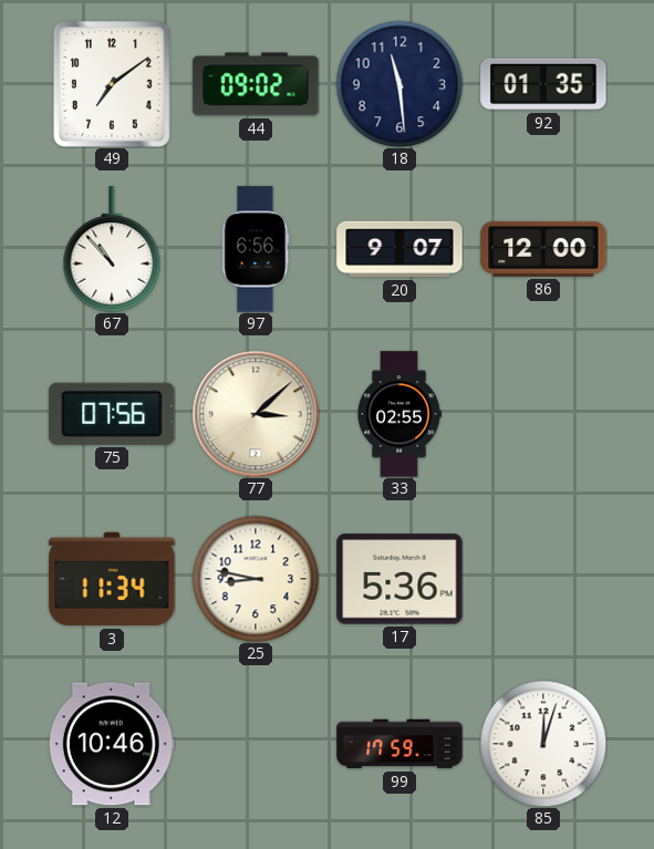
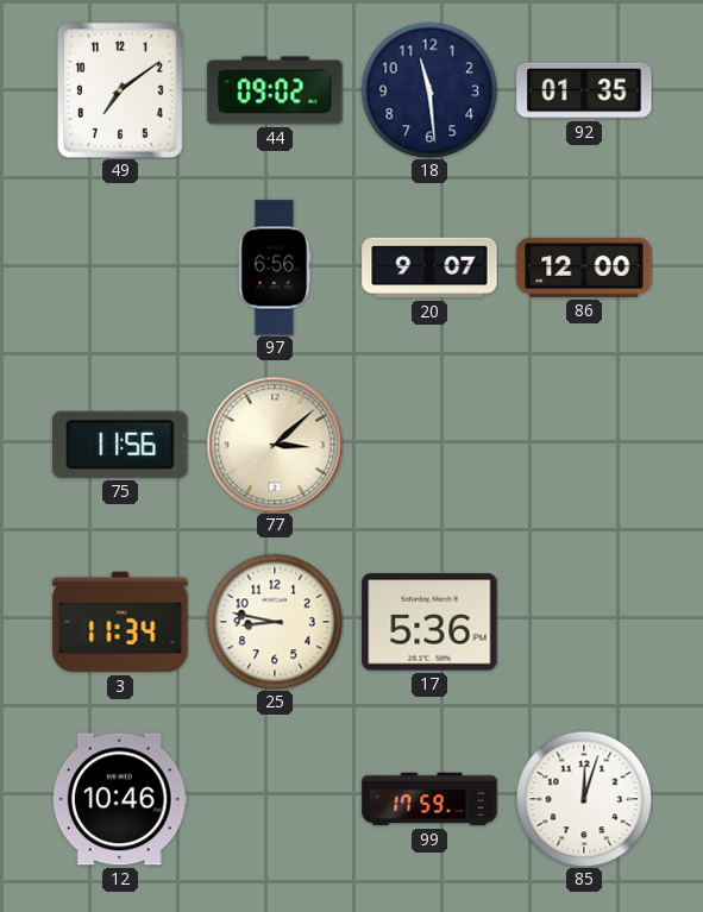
67: 10:53 -> none
75: 07:56 -> 11:56
33: 02:55 -> none
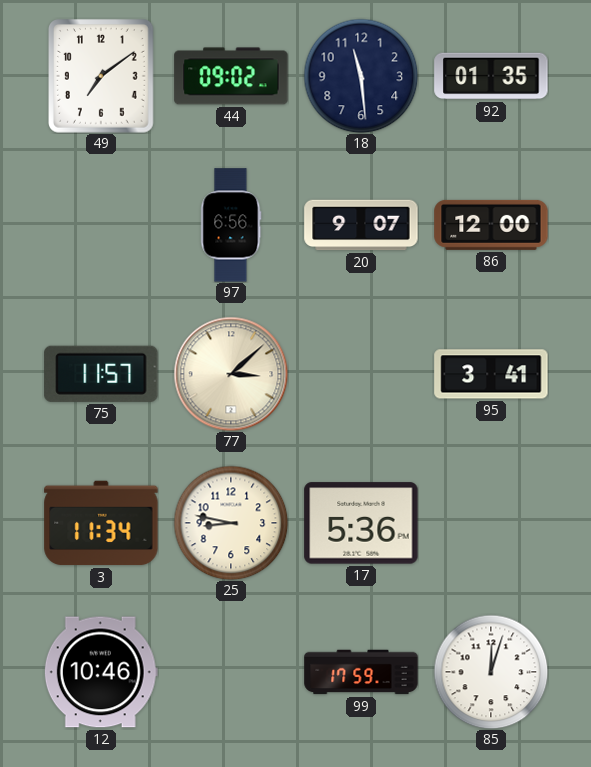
75: 11:56 -> 11:57
95: none -> 3:41
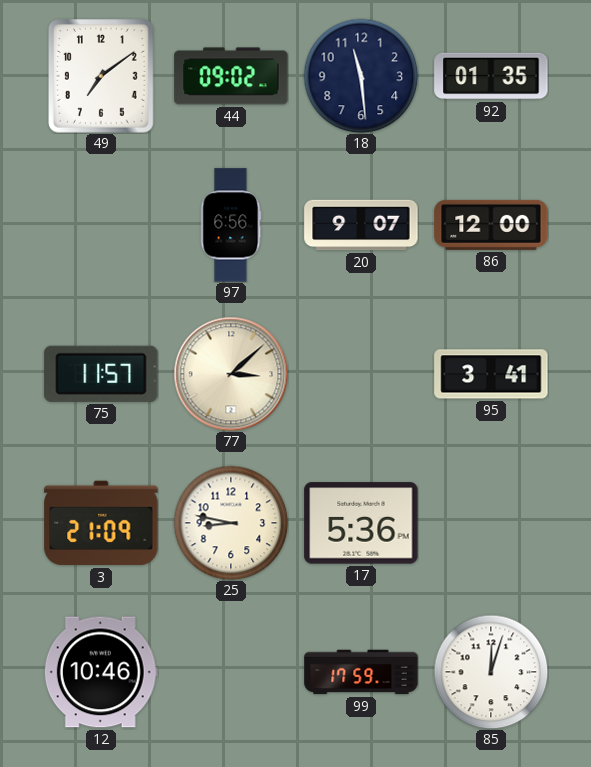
3: 11:34 -> 21:09
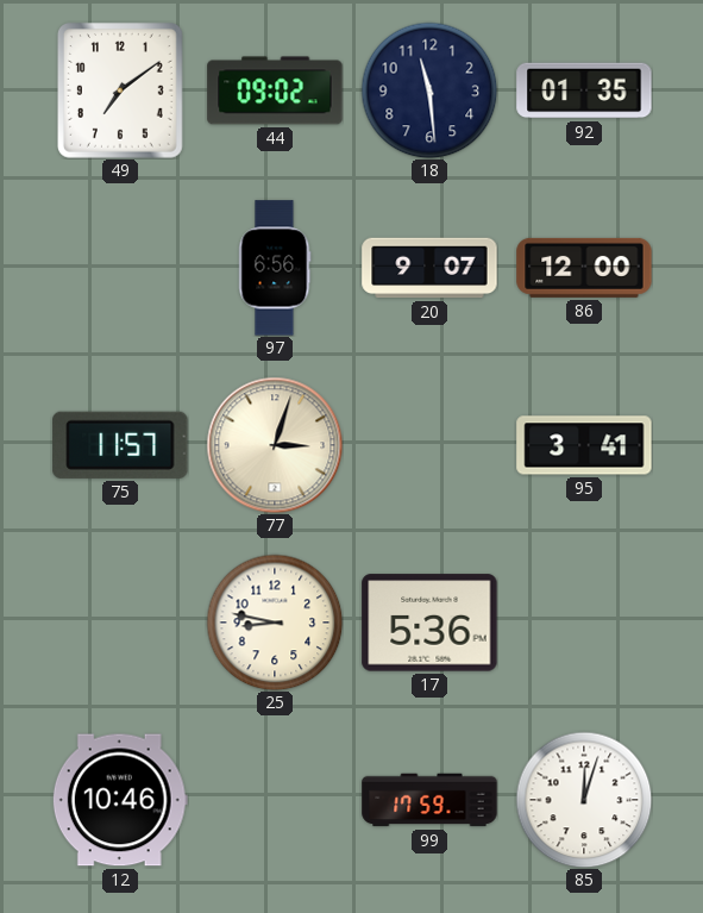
77: 3:08 -> 3:03
3: 21:09 -> none
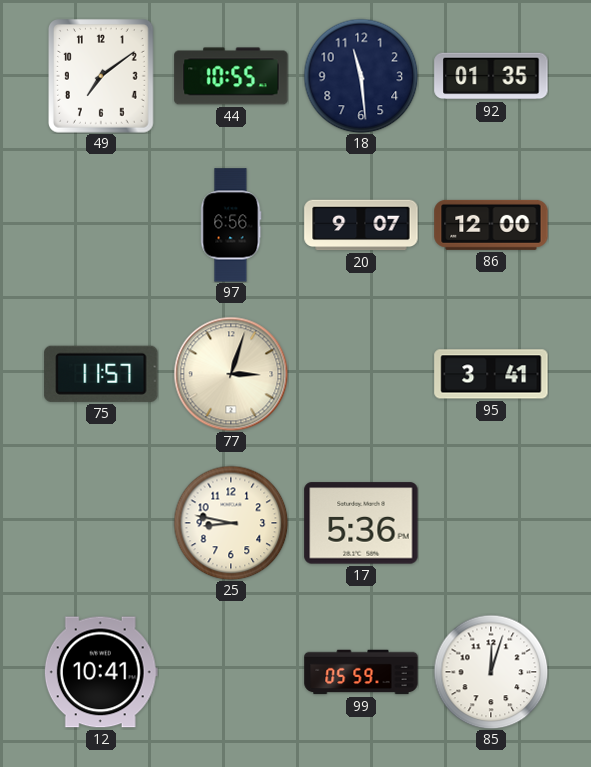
44: 09:02 -> 10:55
12: 10:46 -> 10:41
99: 17:59 -> 05:59
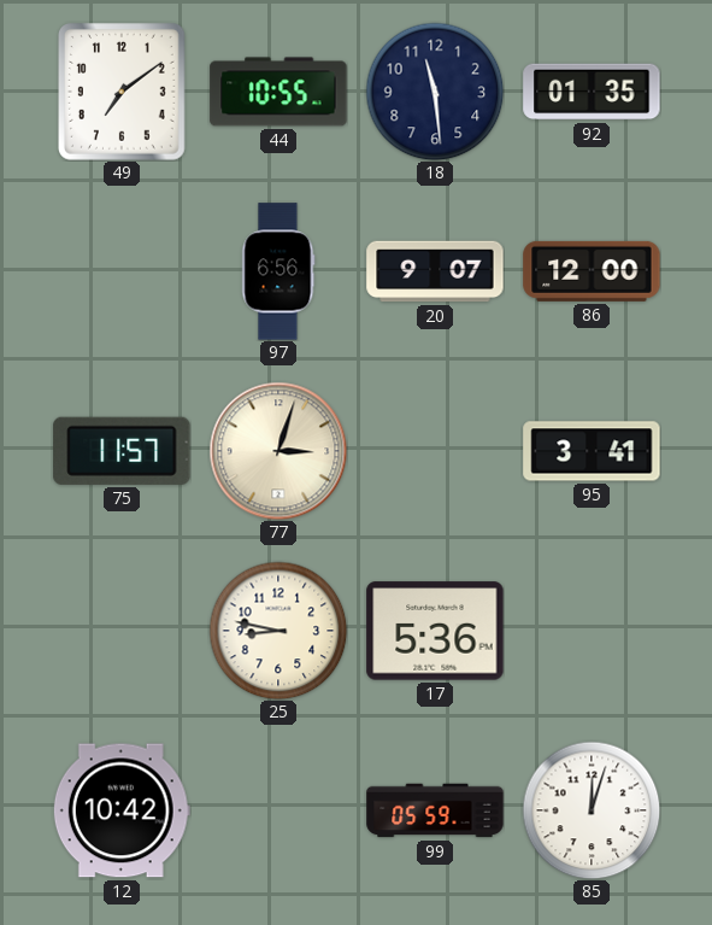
12: 10:41 -> 10:42
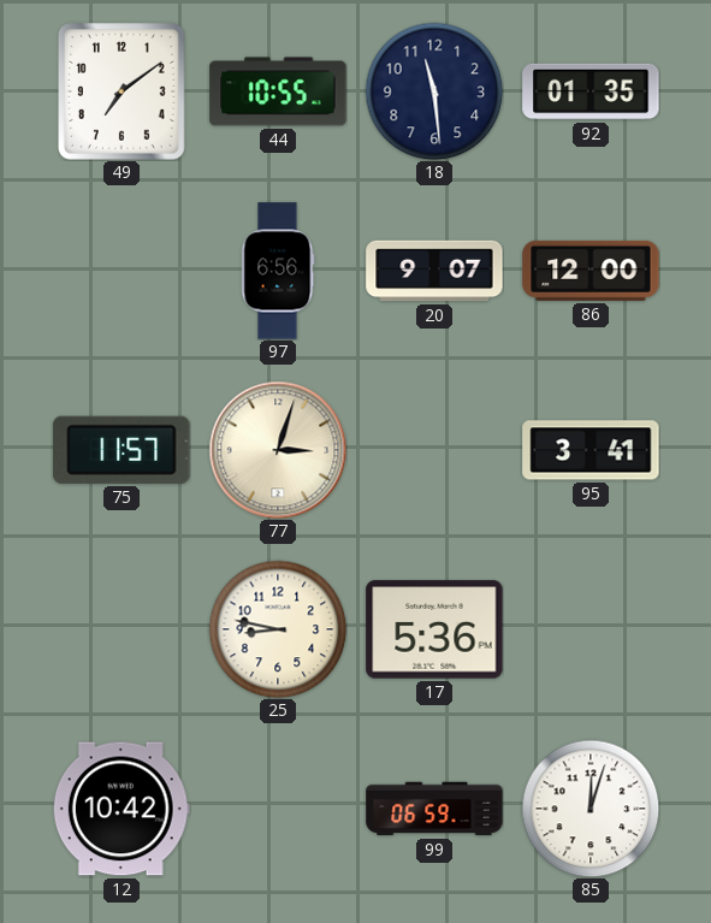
99: 05:59 -> 06:59
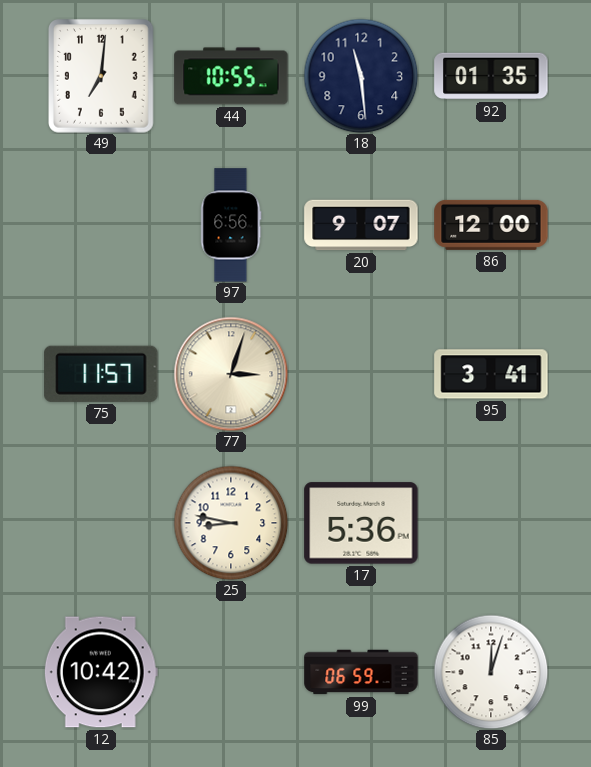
49: 7:09 -> 7:01
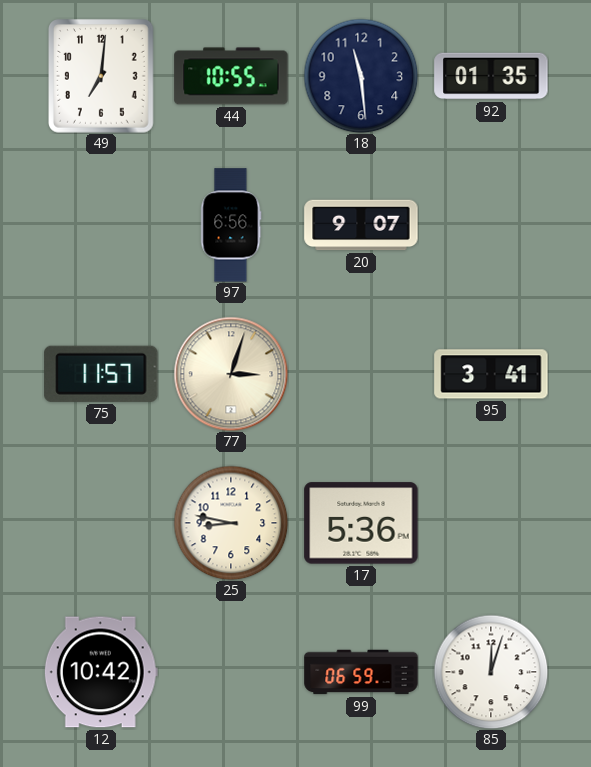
86: 12:00 -> none
